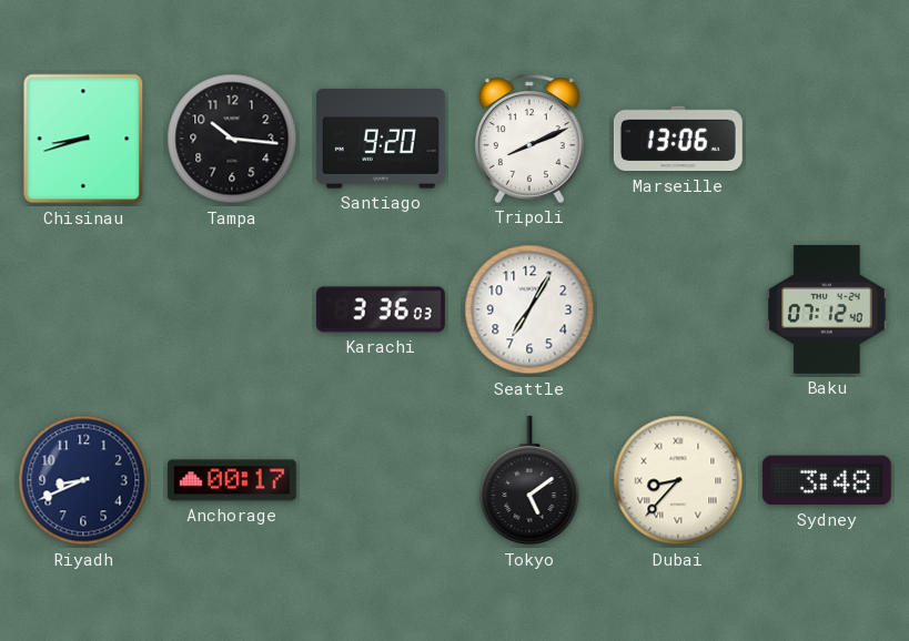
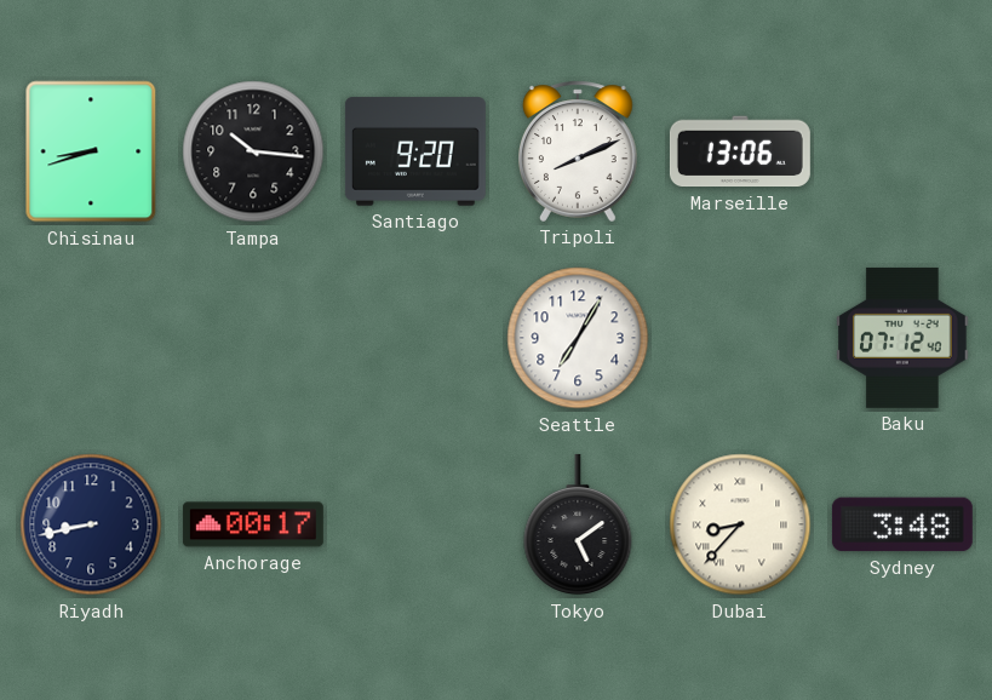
Karachi: 3:36 -> none
Riyadh: 8:41 -> 8:43
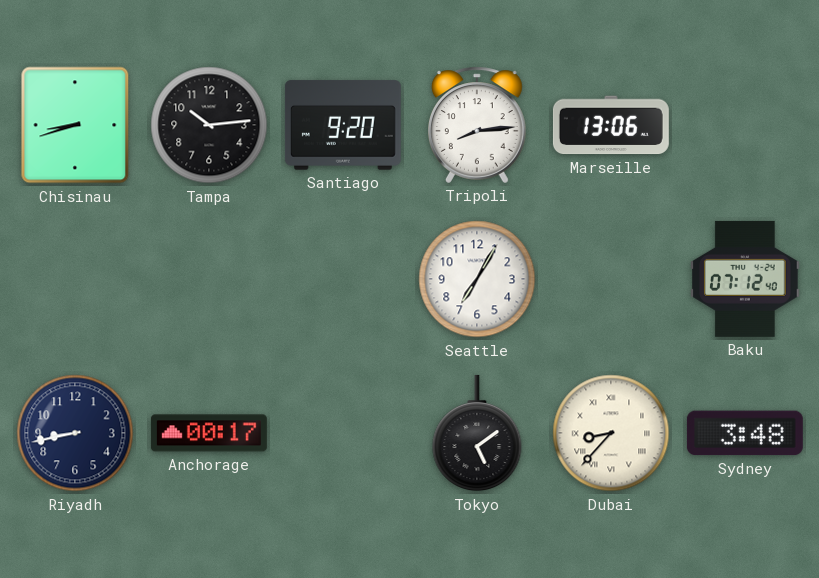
Tampa: 10:16 -> 10:14
Tripoli: 8:11 -> 8:14
